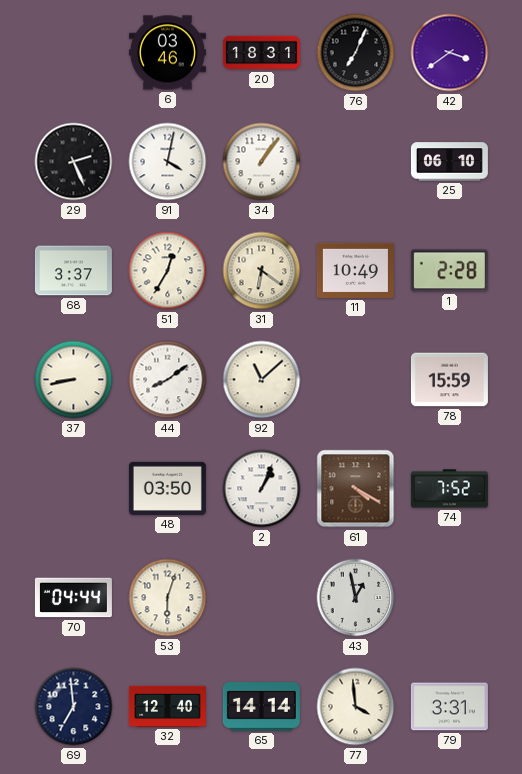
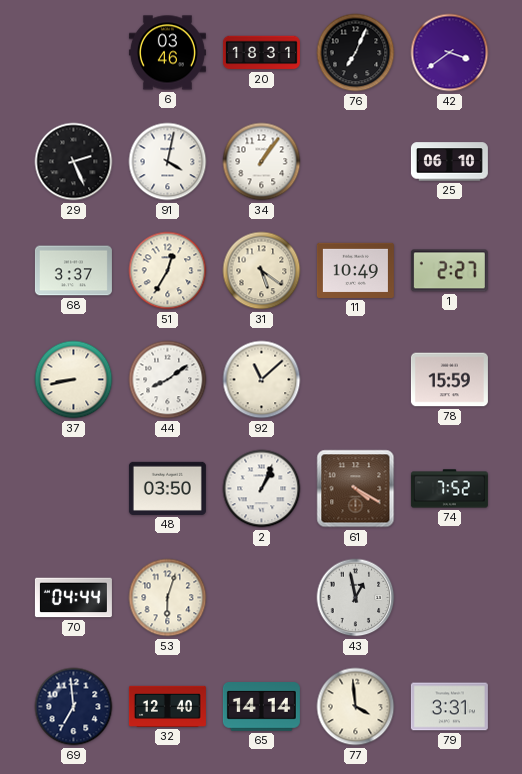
31: 6:21 -> 5:21
1: 2:28 -> 2:27
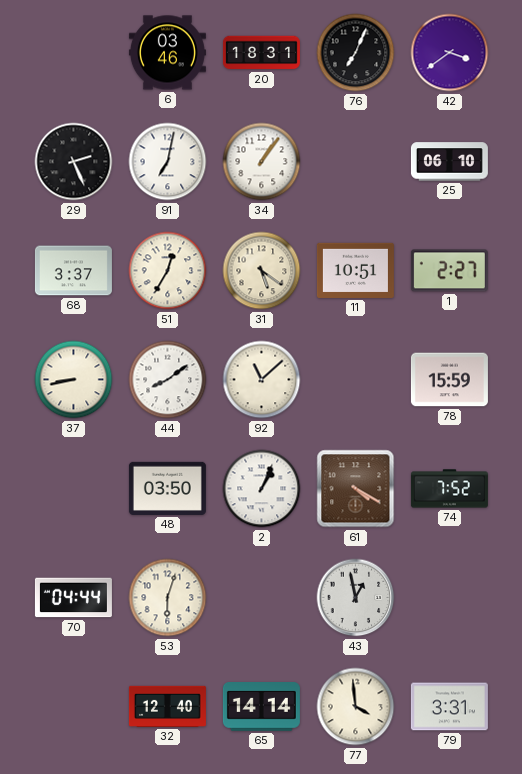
91: 4:02 -> 7:02
11: 10:49 -> 10:51
69: 6:59 -> none
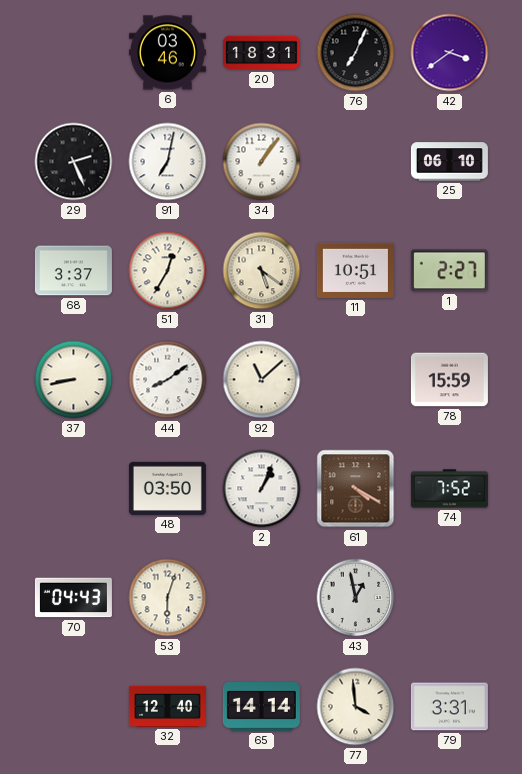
70: 04:44 -> 04:43
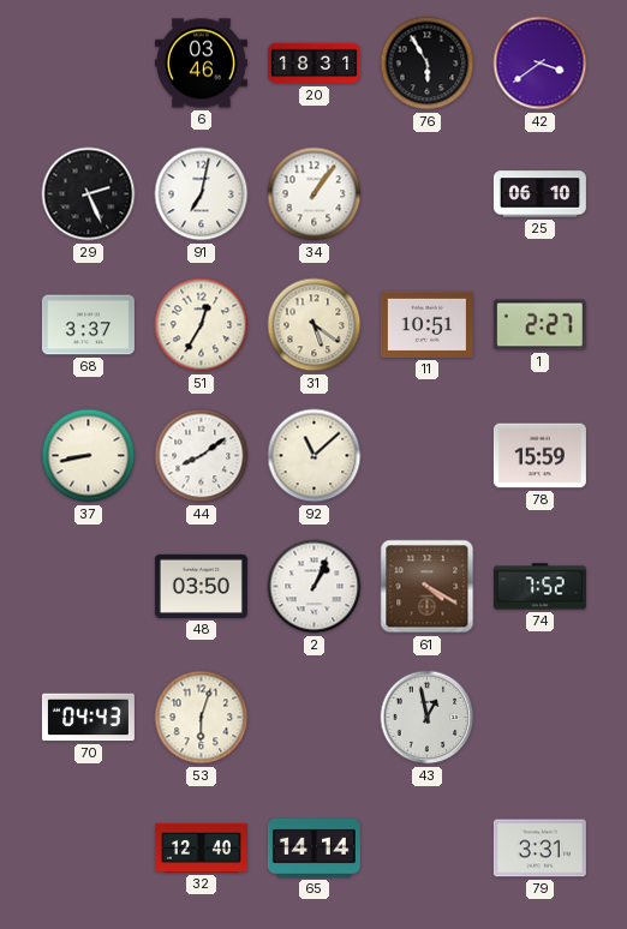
76: 7:04 -> 5:55
77: 3:59 -> none
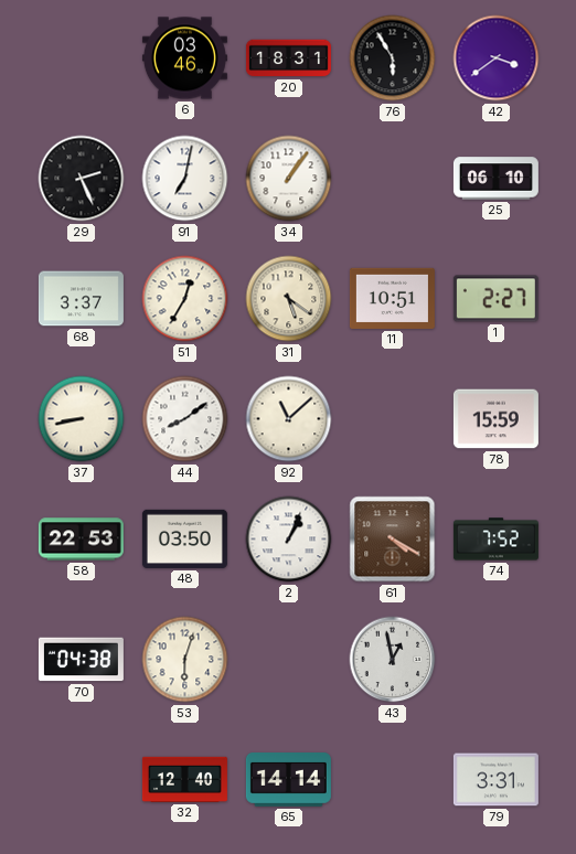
58: none -> 22:53
70: 04:43 -> 04:38
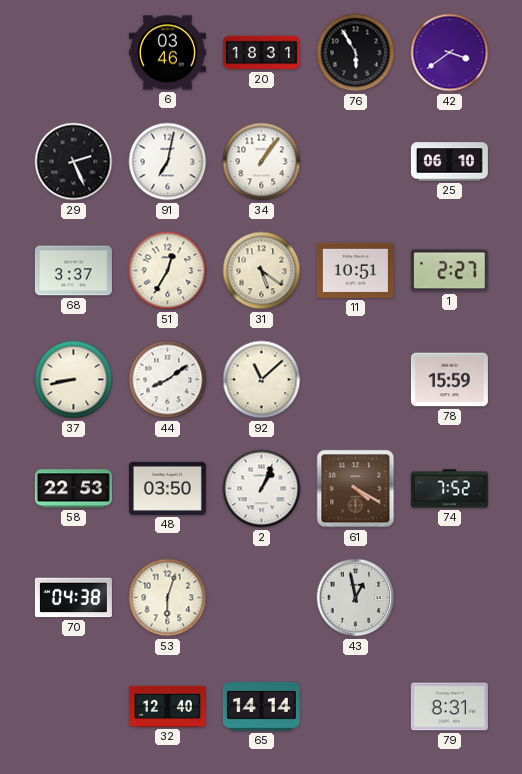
79: 3:31 -> 8:31
